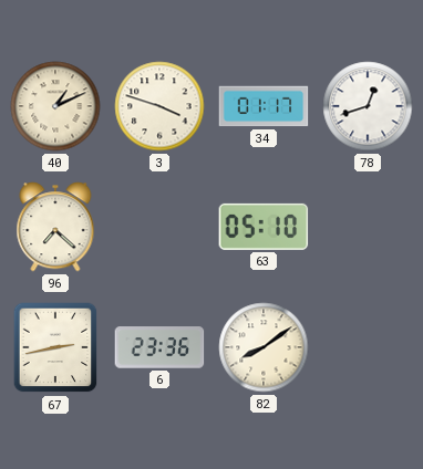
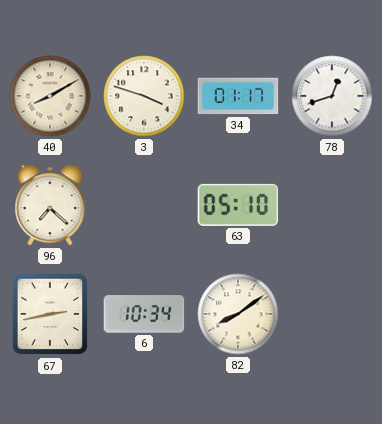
40: 1:11 -> 8:10
6: 23:36 -> 10:34
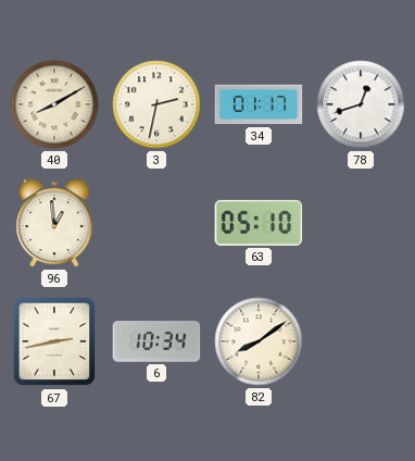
3: 3:48 -> 2:32
96: 7:22 -> 12:59
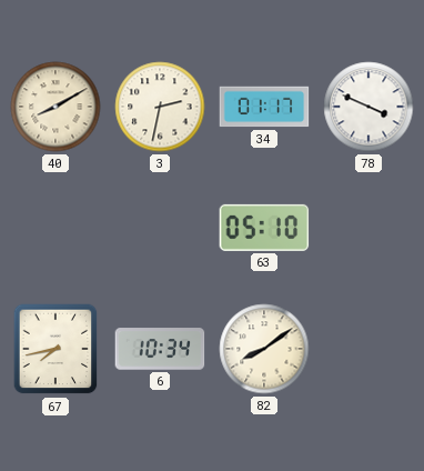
78: 12:42 -> 3:49
96: 12:59 -> none
67: 2:43 -> 7:43
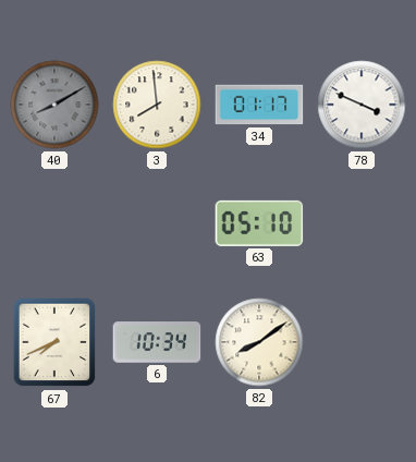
40 dial: cream -> grey
3: 2:32 -> 7:59
67: 7:43 -> 7:41
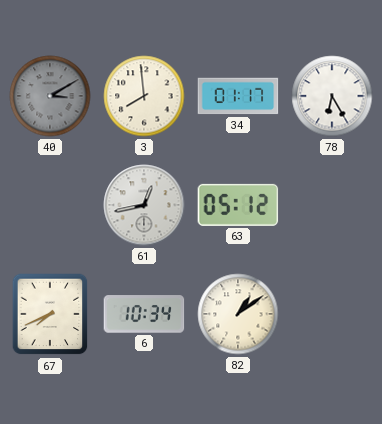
40: 8:10 -> 3:10
78: 3:49 -> 6:25
61: none -> 12:43
63: 05:10 -> 05:12
82: 8:09 -> 1:09
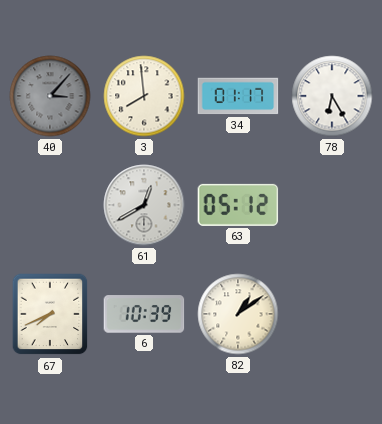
40: 3:10 -> 3:07
61: 12:43 -> 12:40
6: 10:34 -> 10:39
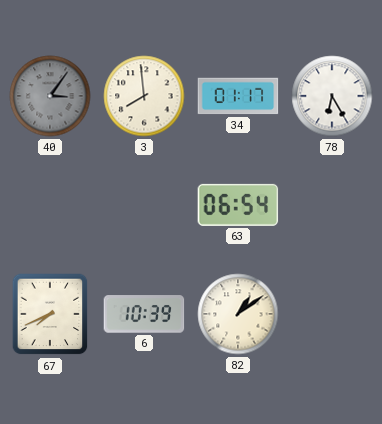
40: 3:07 -> 3:06
61: 12:40 -> none
63: 05:12 -> 06:54
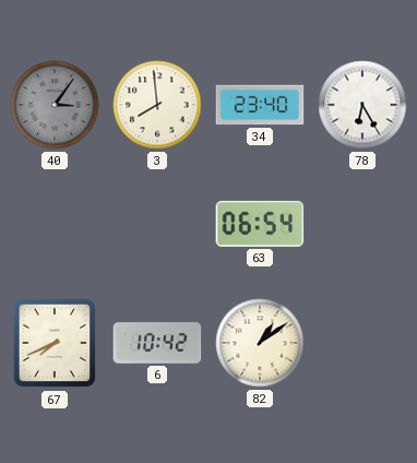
34: 01:17 -> 23:40
6: 10:39 -> 10:42
